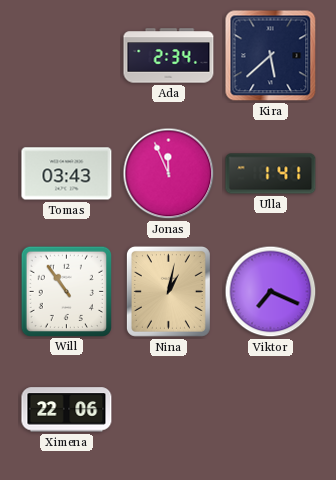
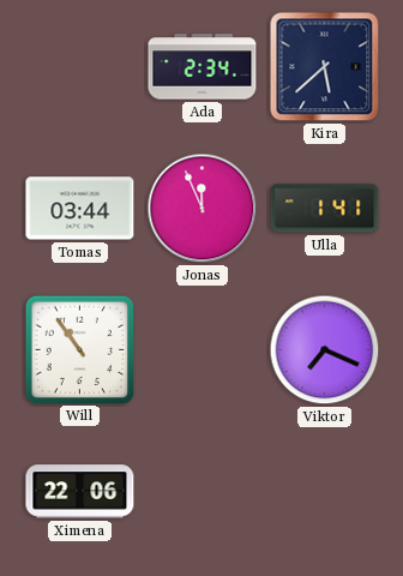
Tomas: 03:43 -> 03:44
Nina: 1:02 -> none
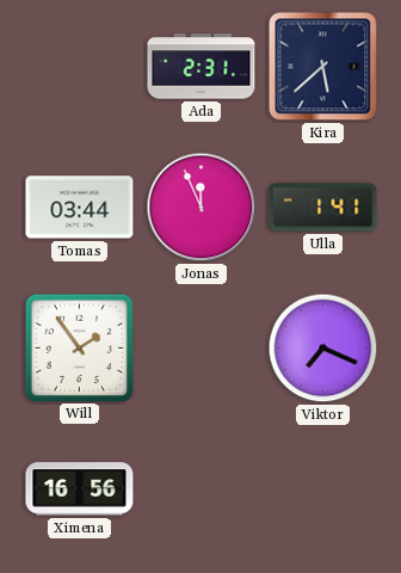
Ada: 2:34 -> 2:31
Will: 10:54 -> 1:54
Ximena: 22:06 -> 16:56
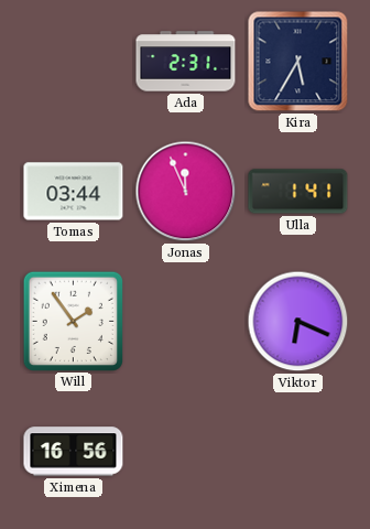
Kira: 5:38 -> 5:35
Viktor: 7:19 -> 6:19
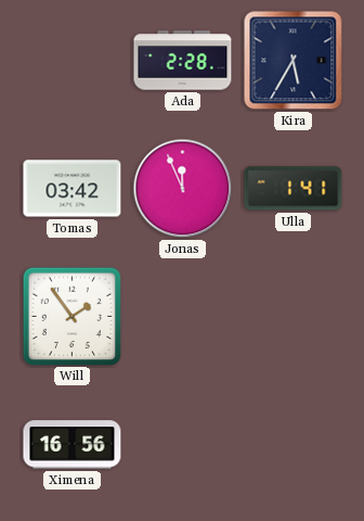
Ada: 2:31 -> 2:28
Tomas: 03:44 -> 03:42
Viktor: 6:19 -> none
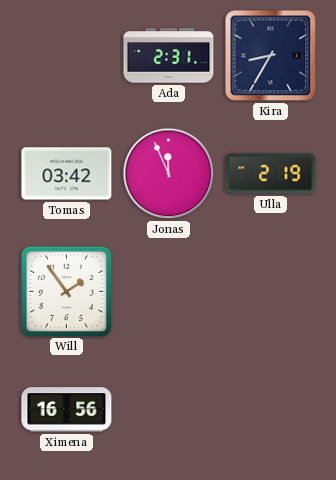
Ada: 2:28 -> 2:31
Kira: 5:35 -> 8:35
Ulla: 1:41 -> 2:19
